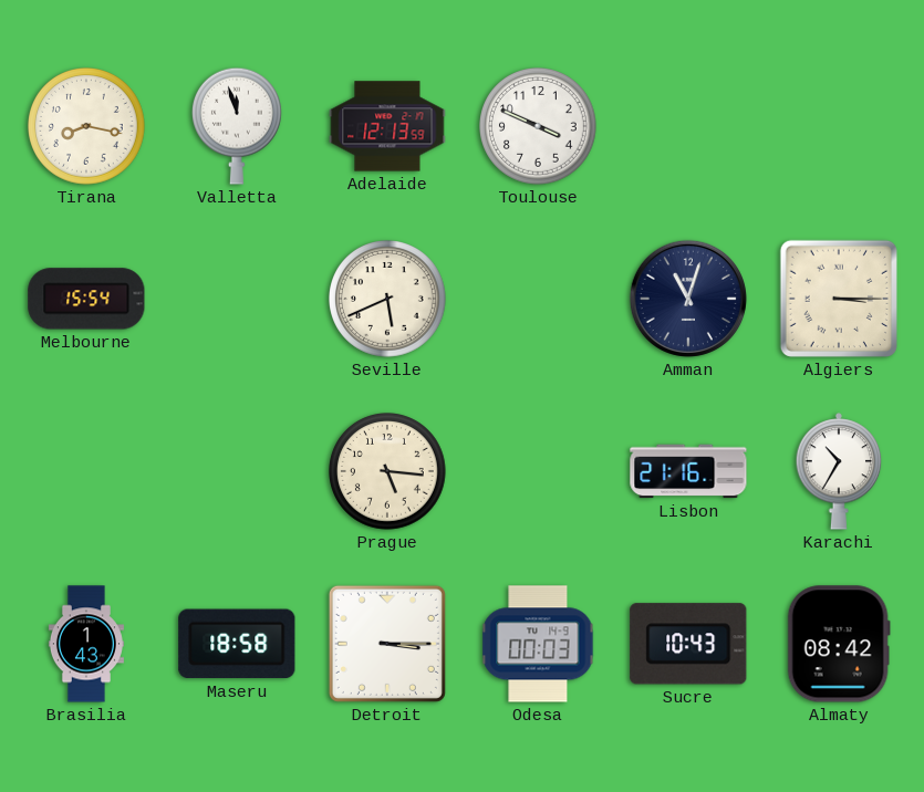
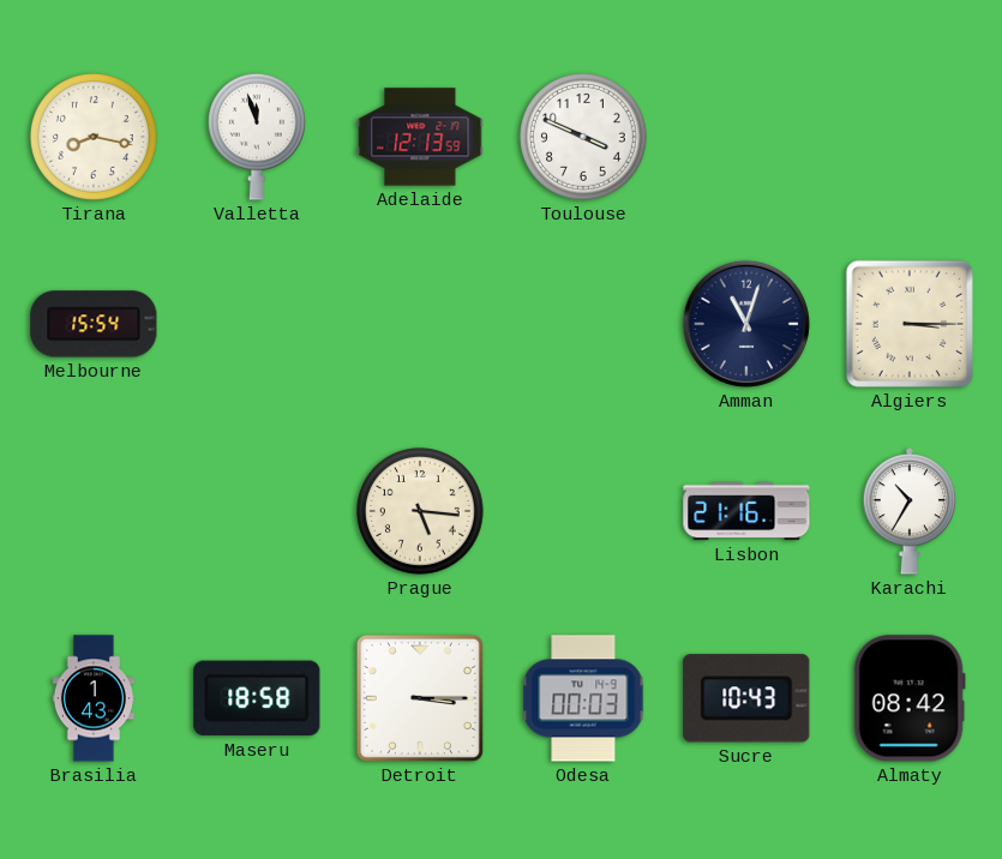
Seville: 5:41 -> none
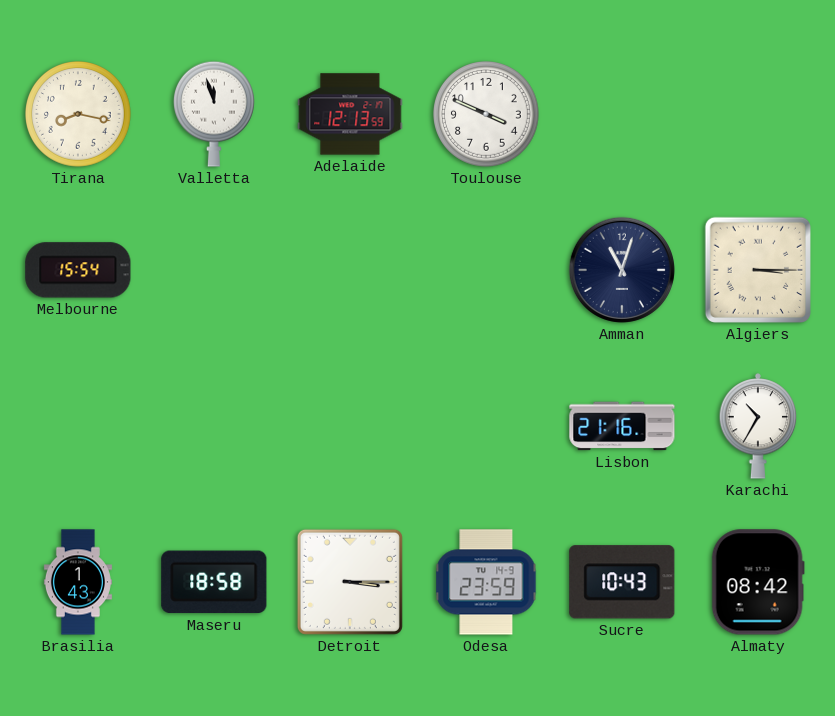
Prague: 5:16 -> none
Odesa: 00:03 -> 23:59
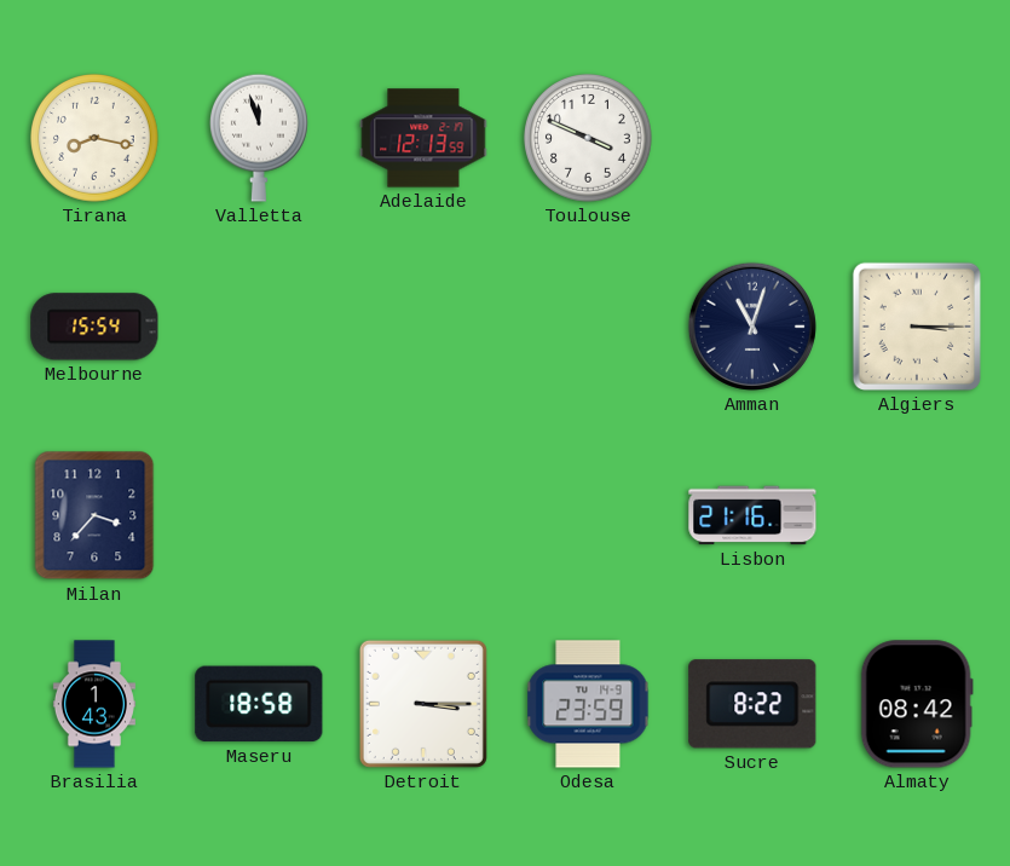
Milan: none -> 3:37
Karachi: 10:35 -> none
Sucre: 10:43 -> 8:22
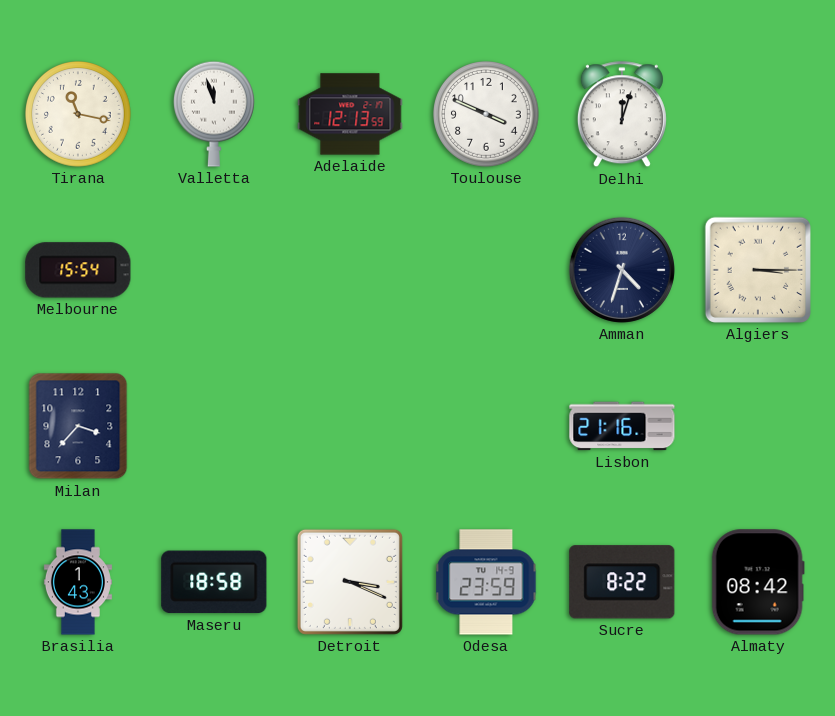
Tirana: 8:17 -> 11:17
Delhi: none -> 12:03
Amman: 11:03 -> 4:33
Detroit: 3:15 -> 3:19
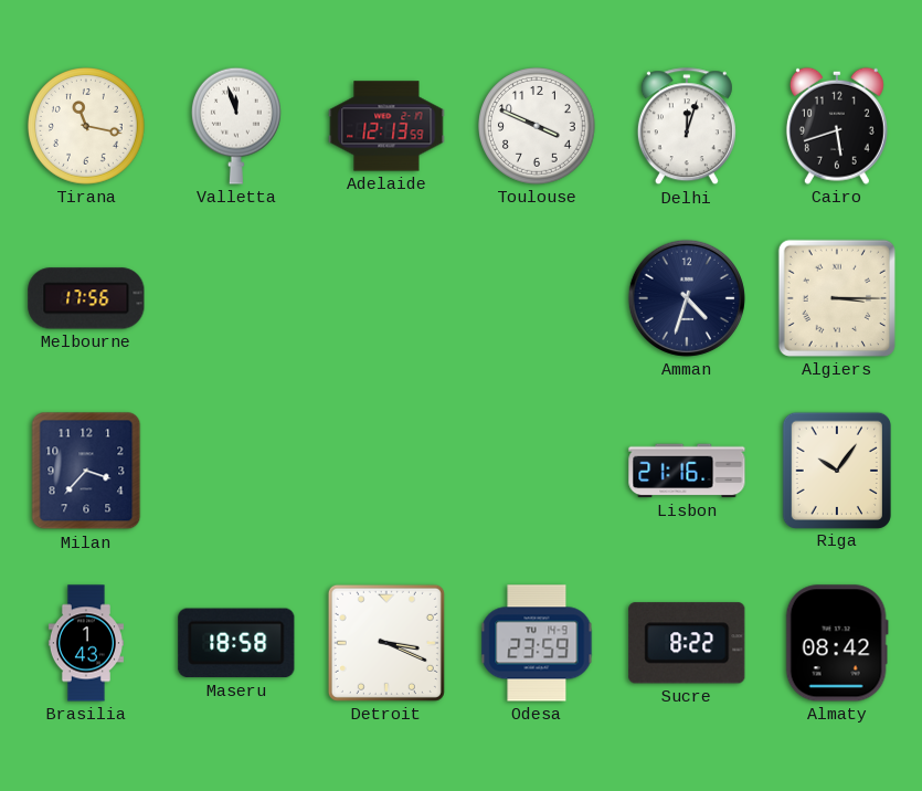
Cairo: none -> 5:42
Melbourne: 15:54 -> 17:56
Riga: none -> 10:06
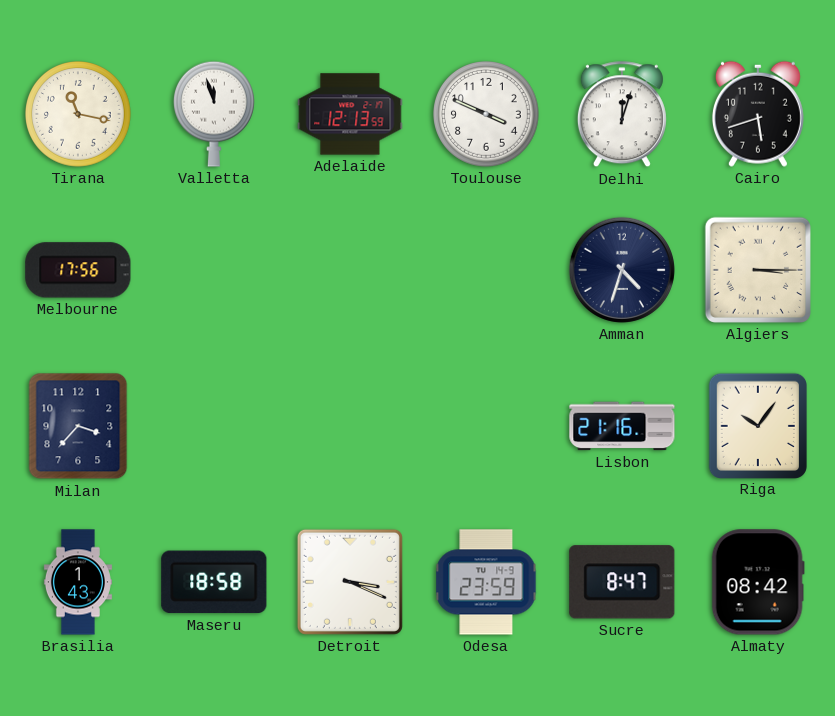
Sucre: 8:22 -> 8:47
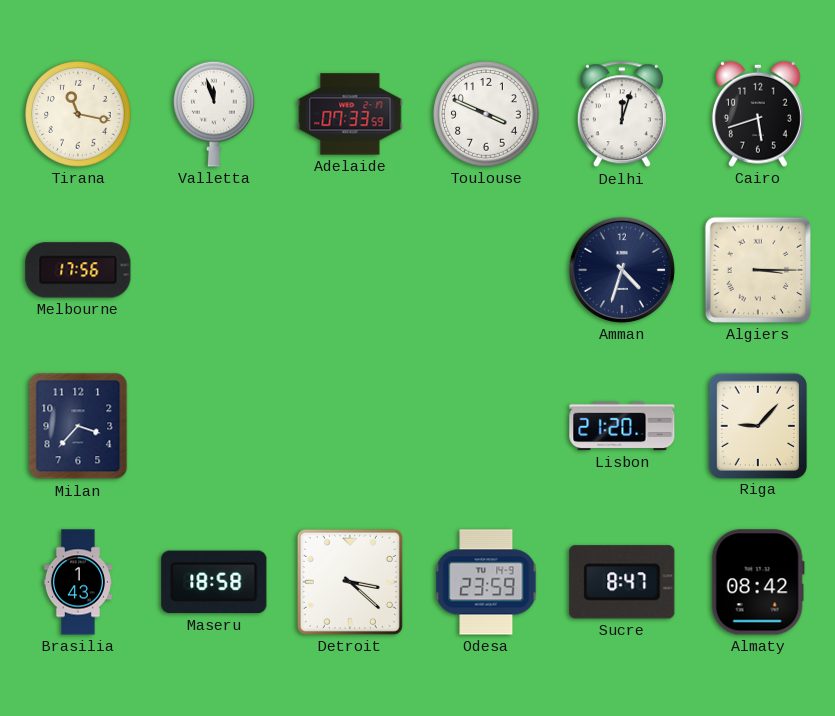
Adelaide: 12:13 -> 07:33
Lisbon: 21:16 -> 21:20
Riga: 10:06 -> 9:07
Detroit: 3:19 -> 3:22
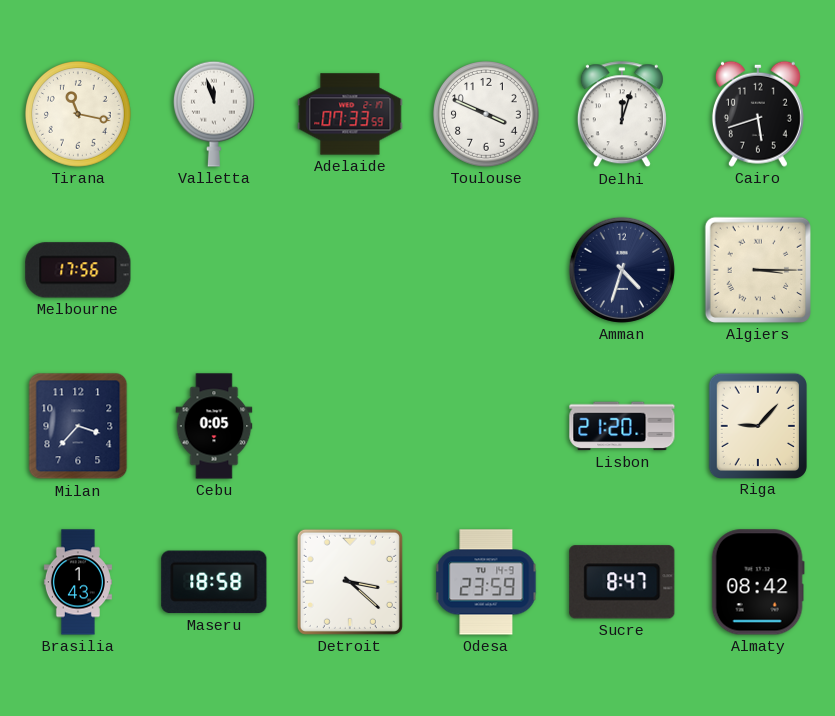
Cebu: none -> 0:05
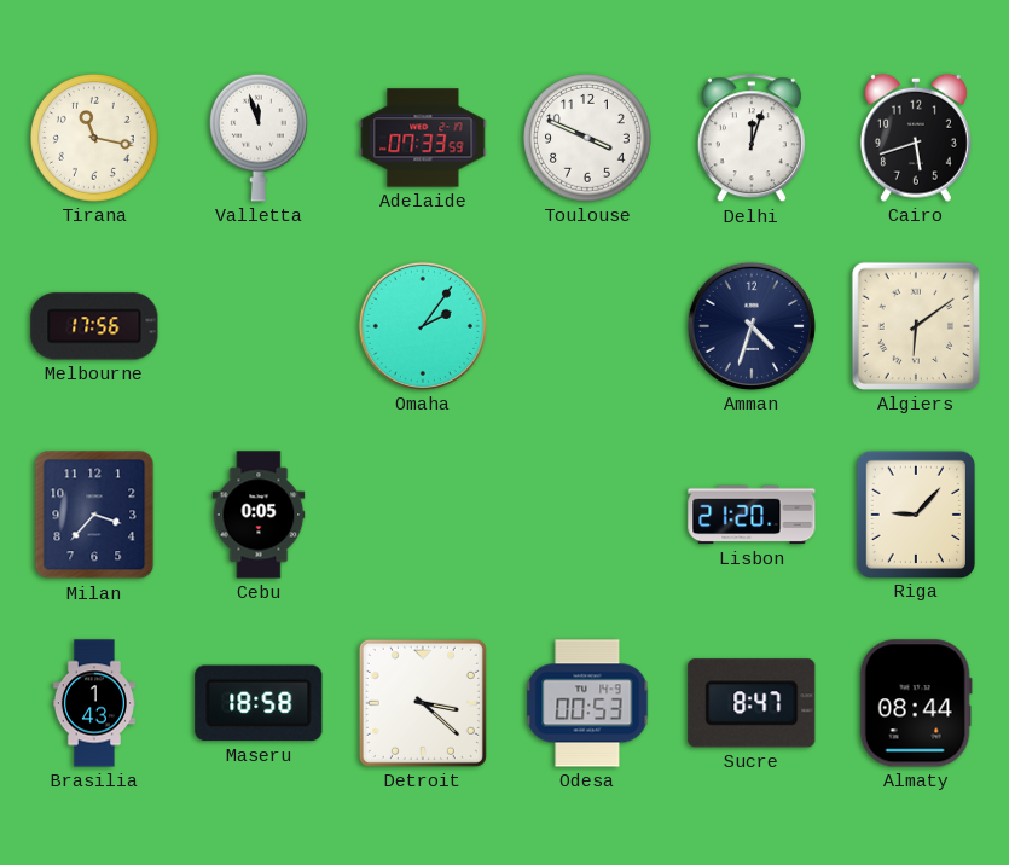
Omaha: none -> 2:06
Algiers: 3:15 -> 6:09
Odesa: 23:59 -> 00:53
Almaty: 08:42 -> 08:44
